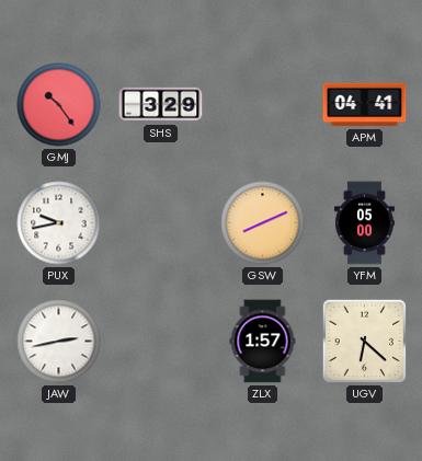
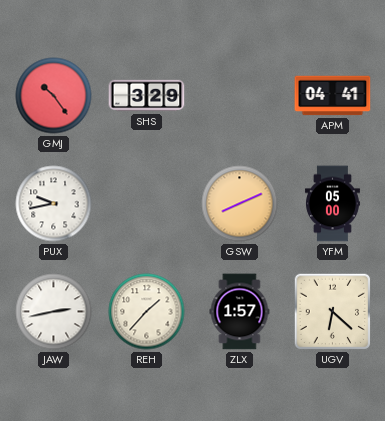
REH: none -> 1:37
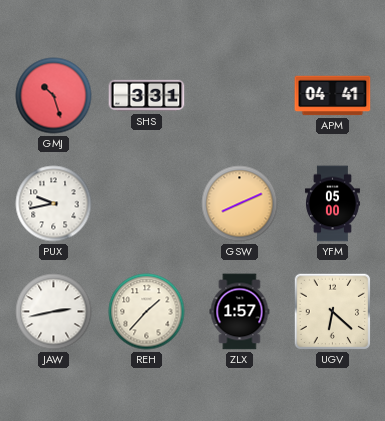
GMJ: 10:24 -> 10:27
SHS: 3:29 -> 3:31
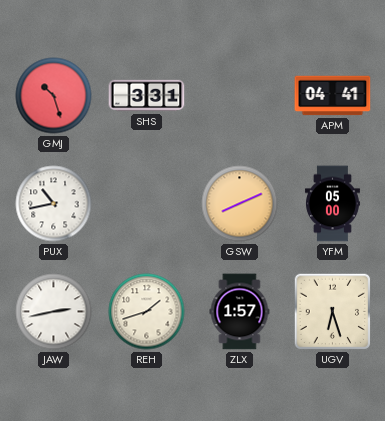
PUX: 9:43 -> 10:43
REH: 1:37 -> 1:42
UGV: 6:22 -> 6:27
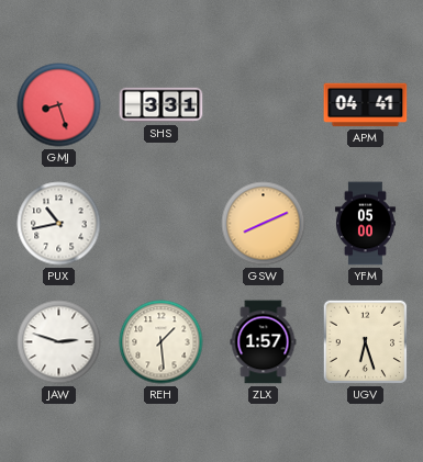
GMJ: 10:27 -> 8:27
JAW: 2:43 -> 2:48
REH: 1:42 -> 1:29
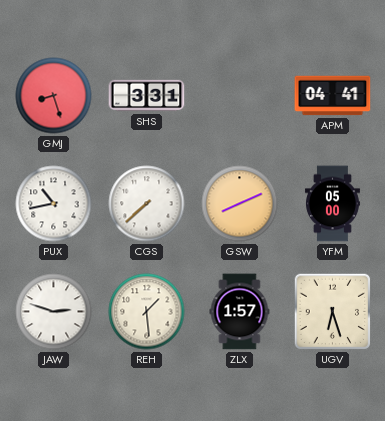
CGS: none -> 7:38
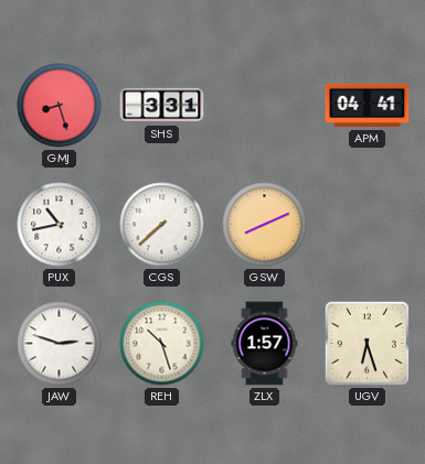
YFM: 05:00 -> none
REH: 1:29 -> 10:27
